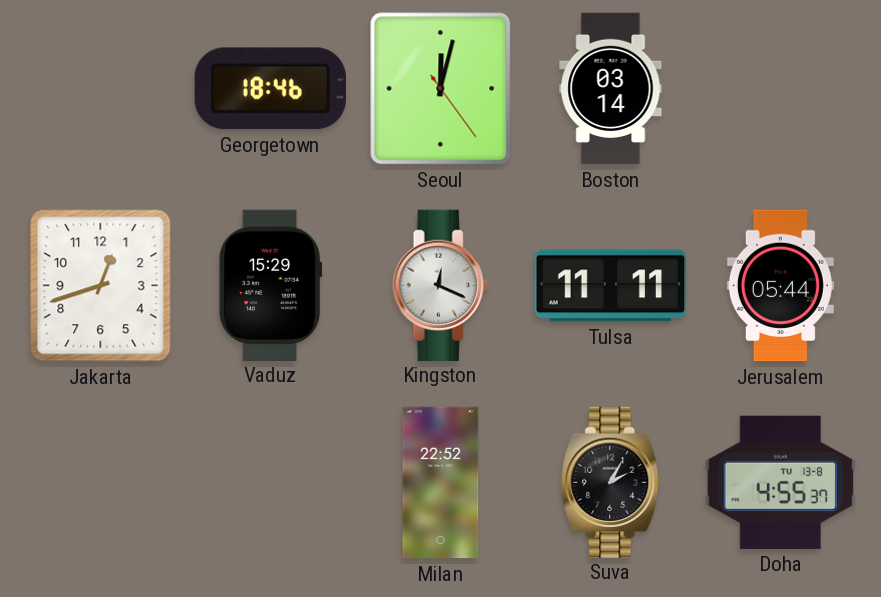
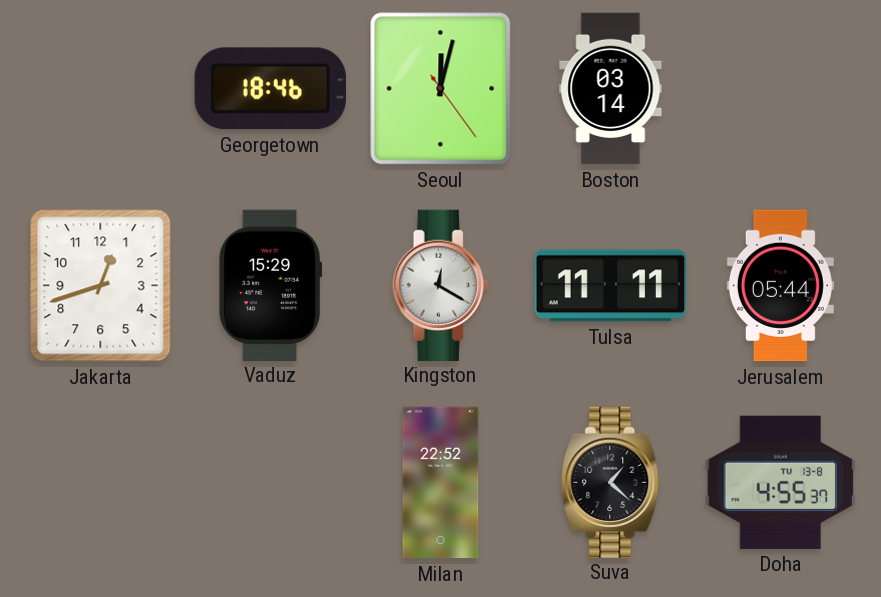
Kingston: 12:19 -> 12:20
Suva: 2:05 -> 1:22
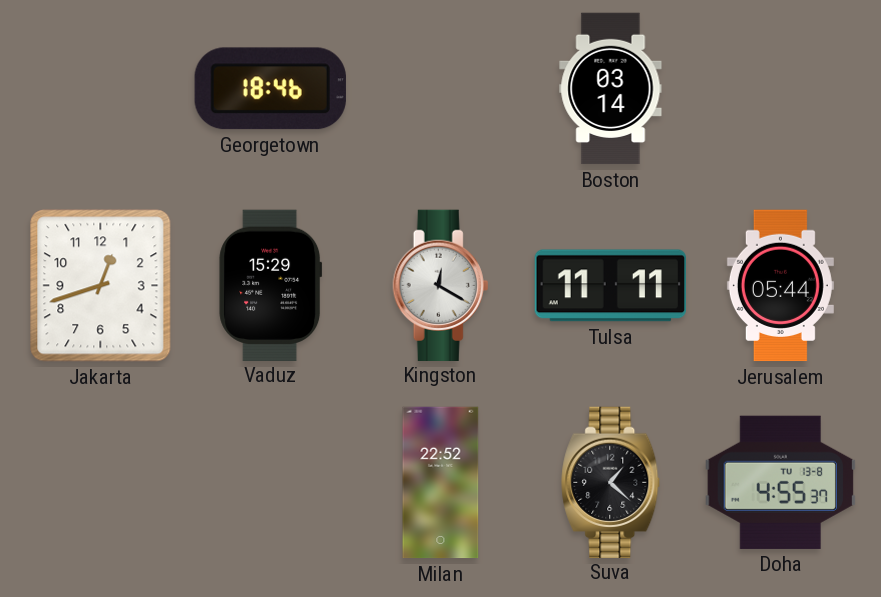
Seoul: 12:02 -> none
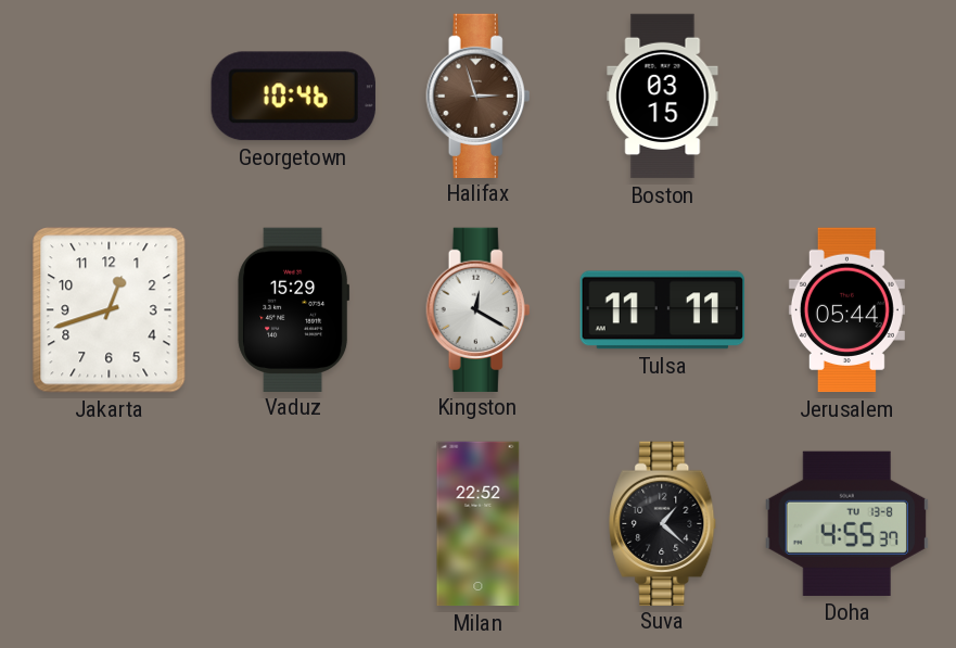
Georgetown: 18:46 -> 10:46
Halifax: none -> 2:57
Boston: 03:14 -> 03:15
